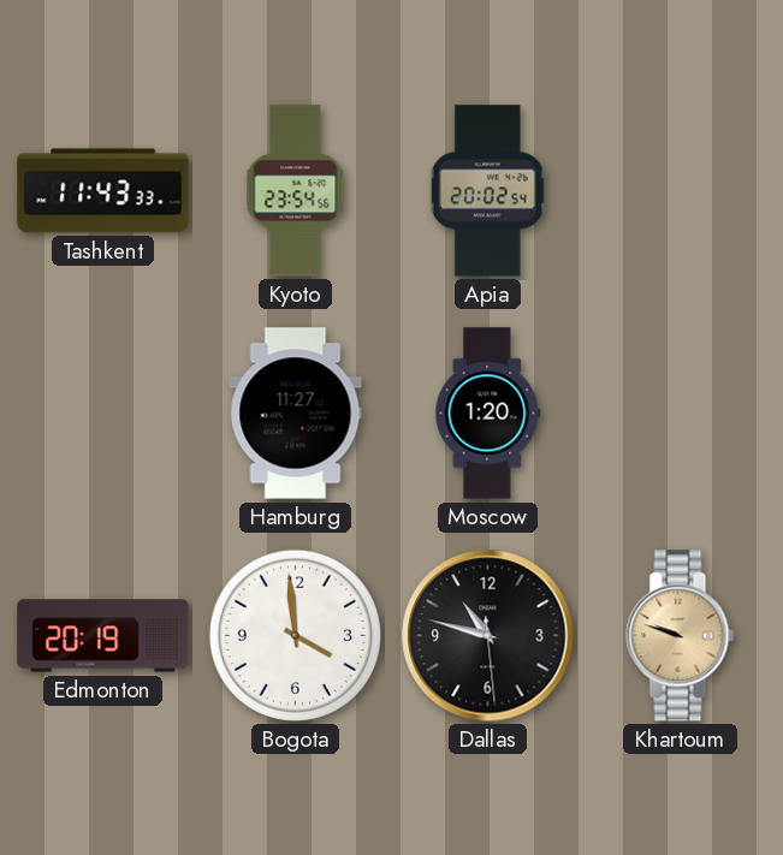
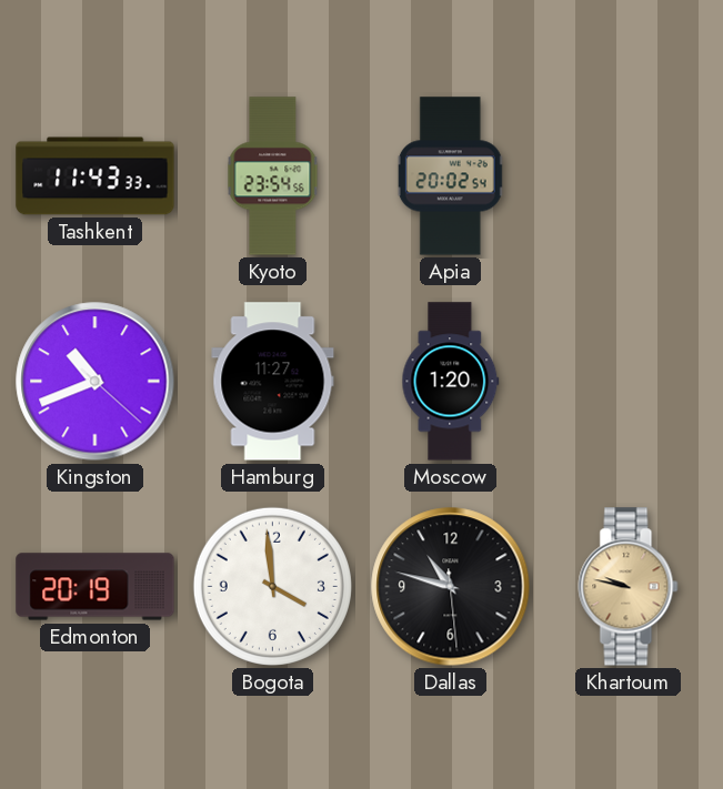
Kingston: none -> 10:41
Khartoum: 9:48 -> 9:47
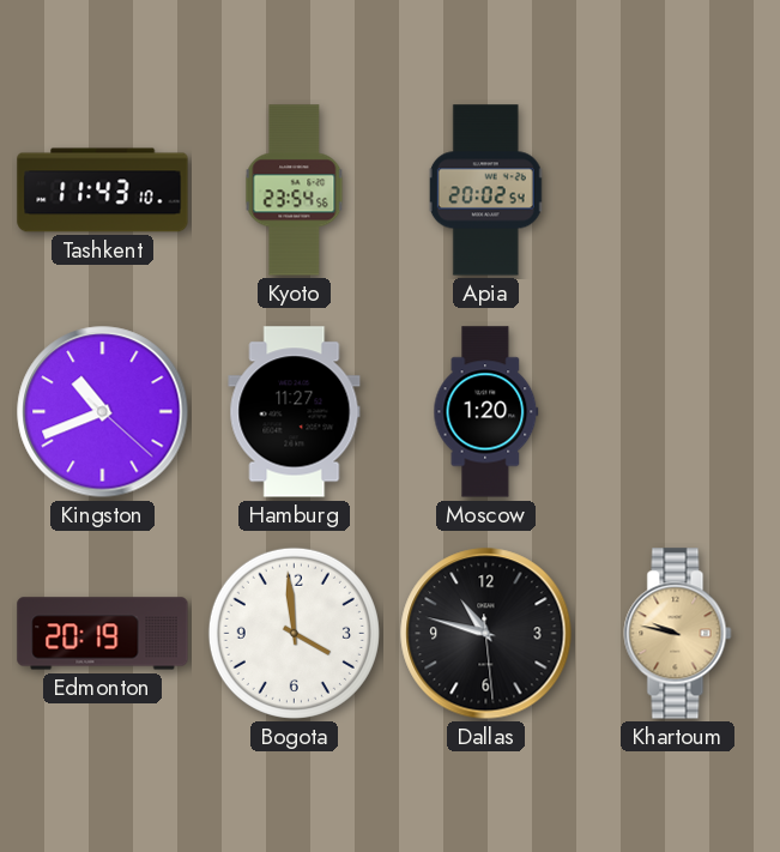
Tashkent: 11:43:33 -> 11:43:10
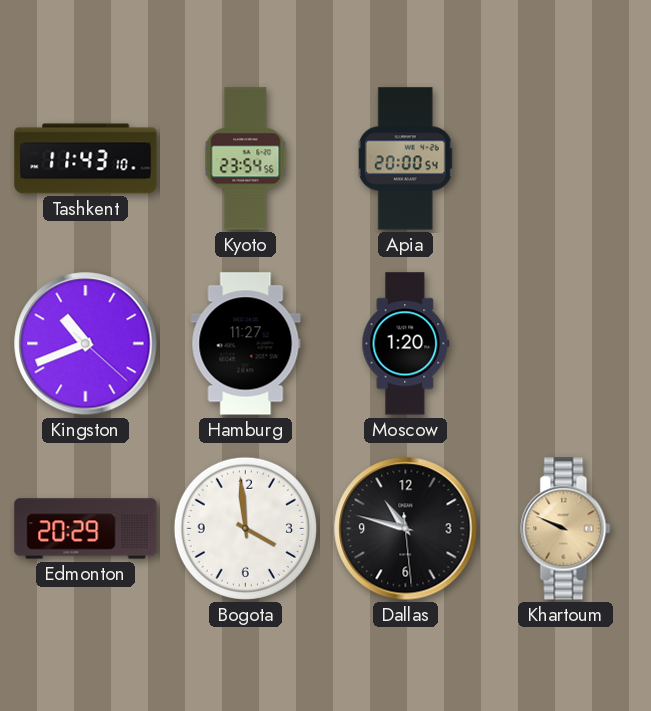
Apia: 20:02 -> 20:00
Edmonton: 20:19 -> 20:29
Khartoum: 9:47 -> 9:49
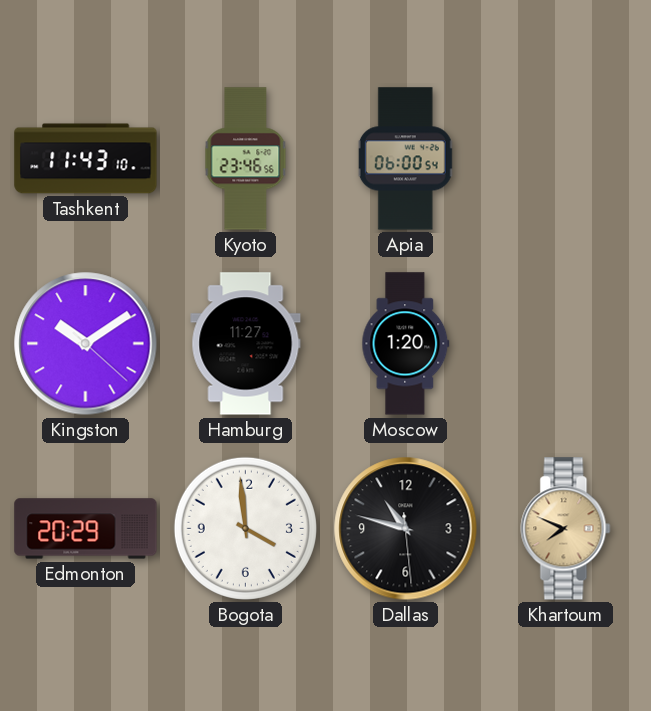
Kyoto: 23:54 -> 23:46
Apia: 20:00 -> 06:00
Kingston: 10:41 -> 10:09
Khartoum: 9:49 -> 7:49
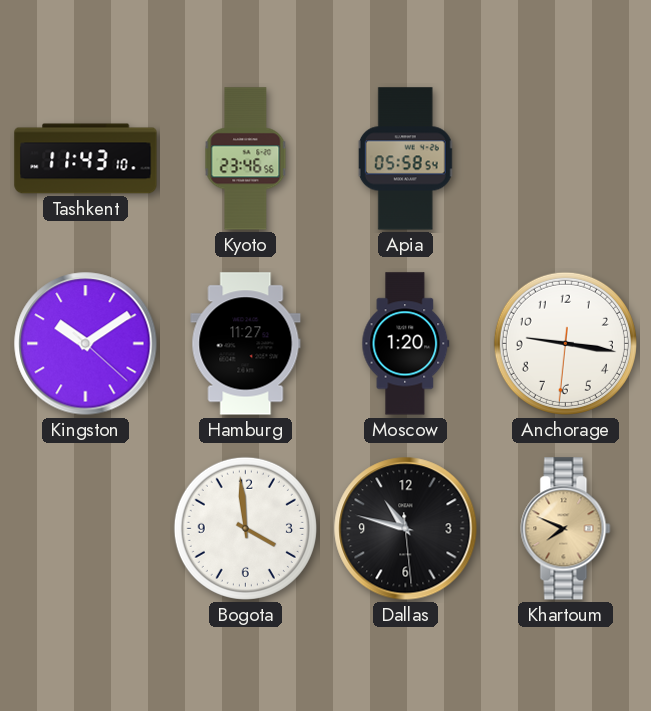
Apia: 06:00 -> 05:58
Anchorage: none -> 9:16
Edmonton: 20:29 -> none
